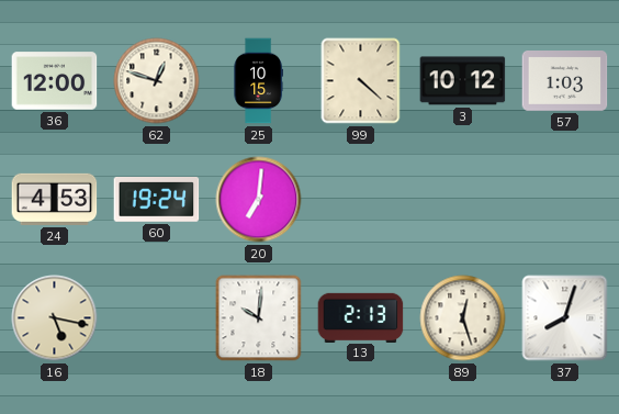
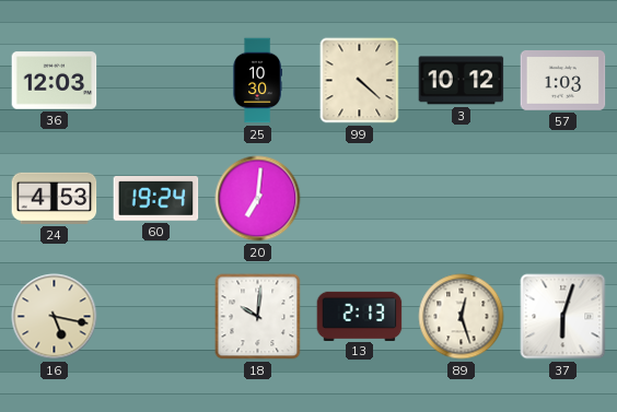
36: 12:00 -> 12:03
62: 12:48 -> none
25: 10:15 -> 10:30
37: 8:03 -> 6:03
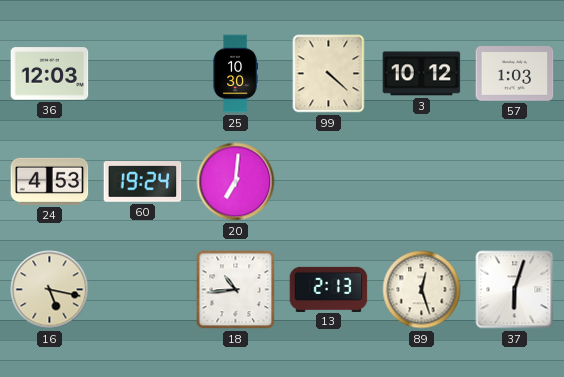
18: 10:01 -> 10:44
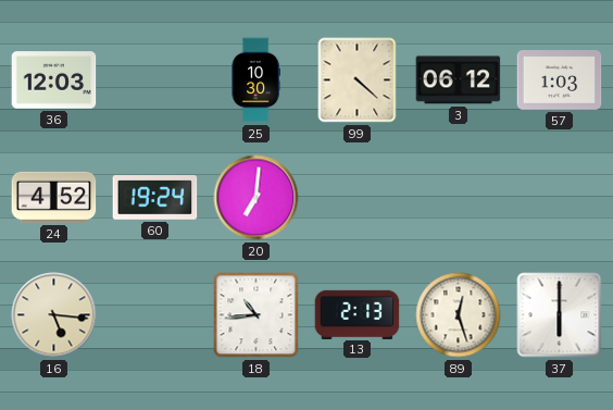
3: 10:12 -> 06:12
24: 4:53 -> 4:52
16: 5:17 -> 5:16
37: 6:03 -> 6:00
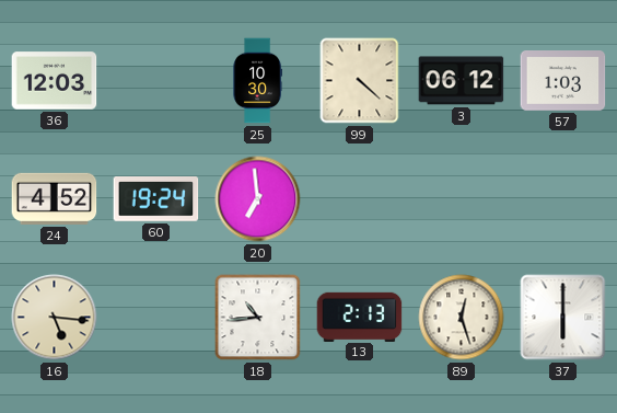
20: 7:01 -> 6:59
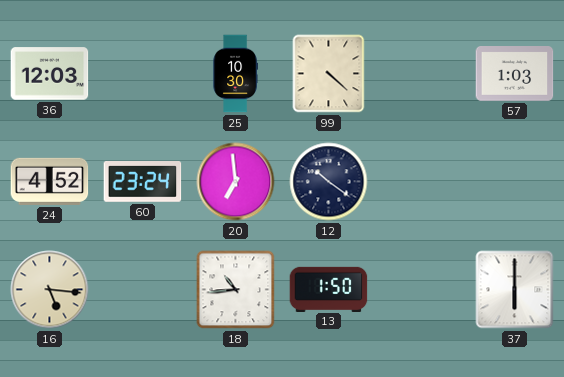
3: 06:12 -> none
60: 19:24 -> 23:24
12: none -> 10:21
13: 2:13 -> 1:50
89: 12:27 -> none
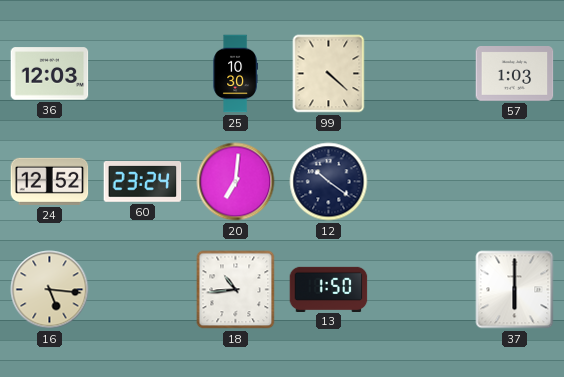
24: 4:52 -> 12:52
20: 6:59 -> 7:01
